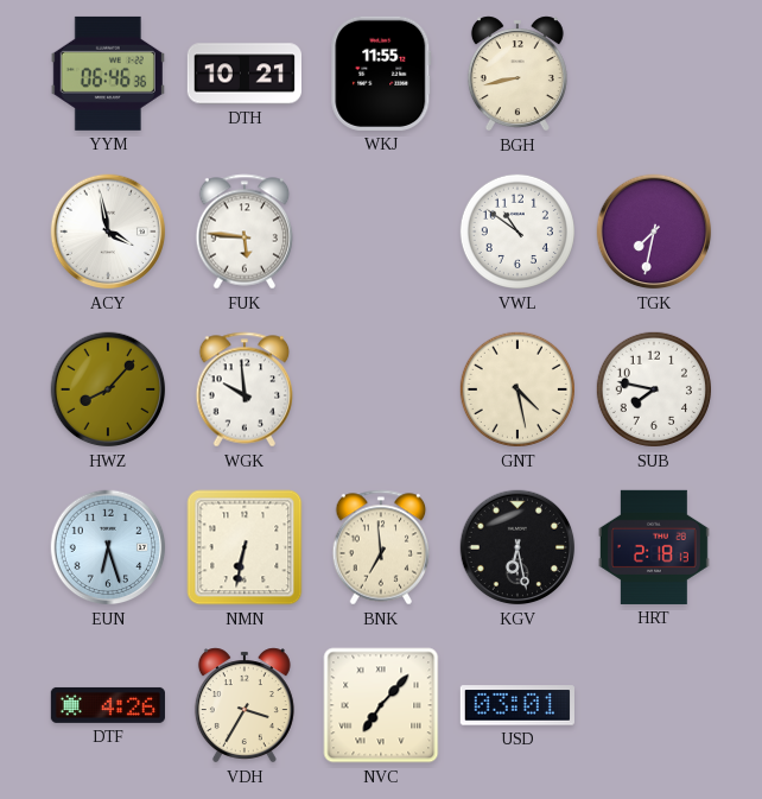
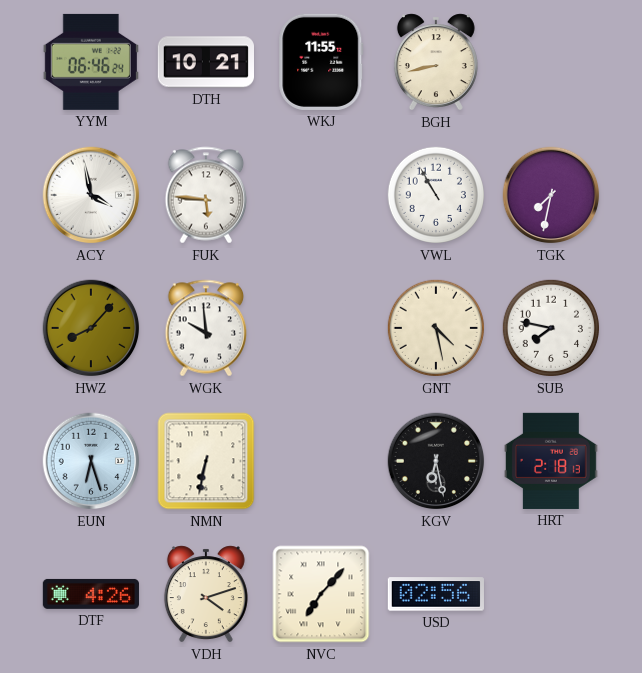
YYM: 06:46:36 -> 06:46:24
VWL: 10:51 -> 10:55
BNK: 6:59 -> none
VDH: 3:35 -> 4:12
USD: 03:01 -> 02:56
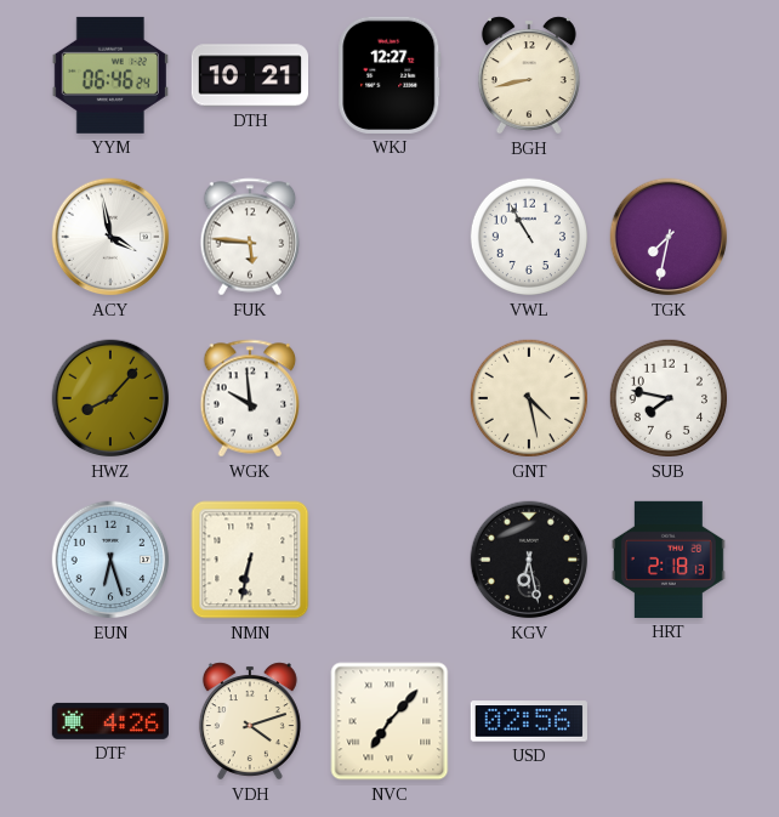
WKJ: 11:55 -> 12:27
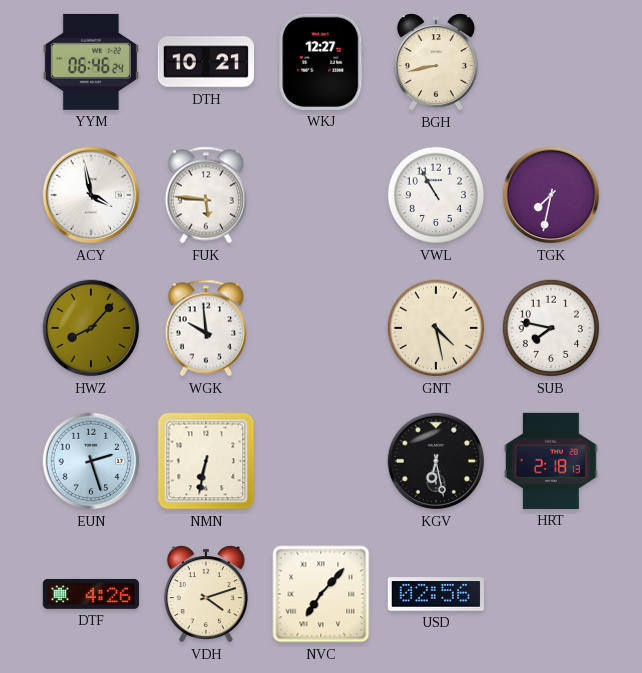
EUN: 6:27 -> 2:27
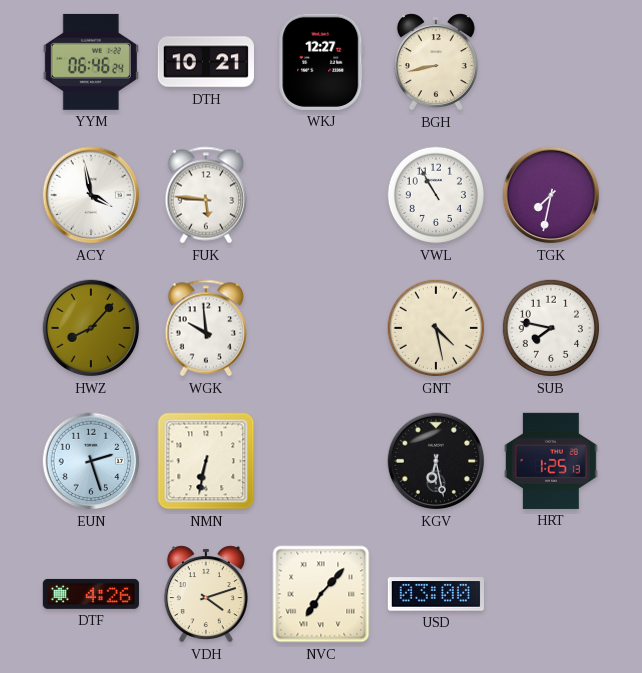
HRT: 2:18 -> 1:25
USD: 02:56 -> 03:00
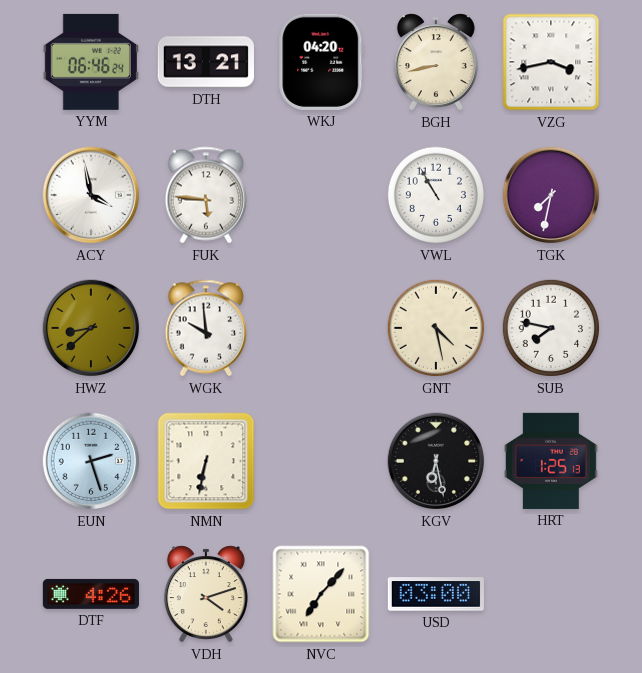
DTH: 10:21 -> 13:21
WKJ: 12:27 -> 04:20
VZG: none -> 3:43
HWZ: 8:07 -> 8:38
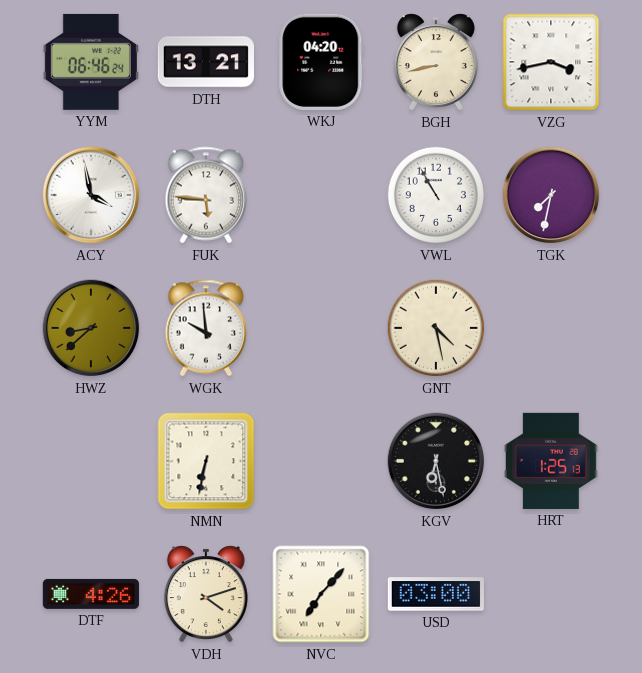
SUB: 7:47 -> none
EUN: 2:27 -> none
